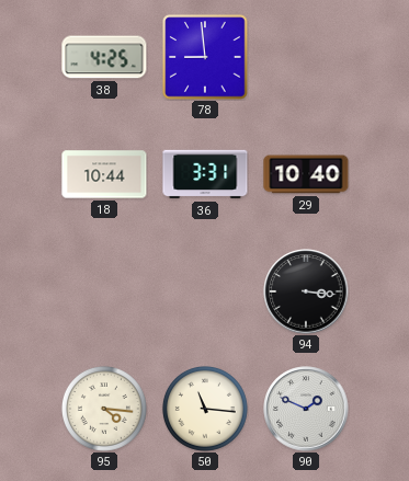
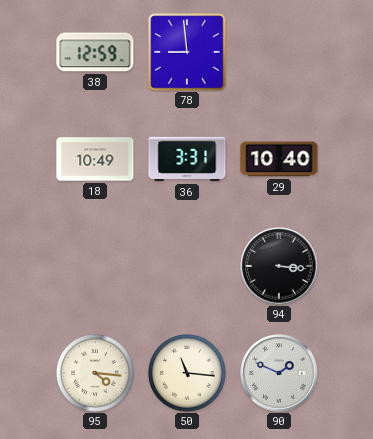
38: 4:25 -> 12:59
18: 10:44 -> 10:49
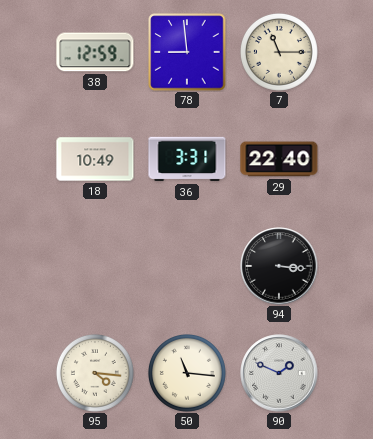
7: none -> 11:15
29: 10:40 -> 22:40
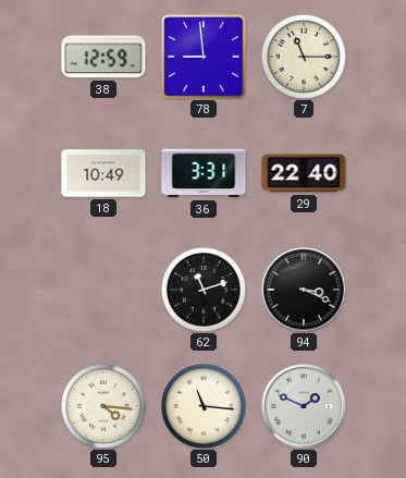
62: none -> 11:12
94: 3:16 -> 3:19
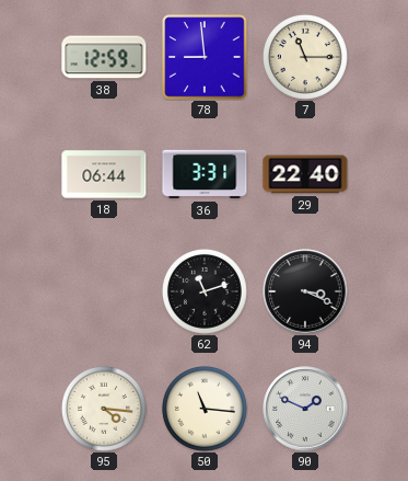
18: 10:49 -> 06:44
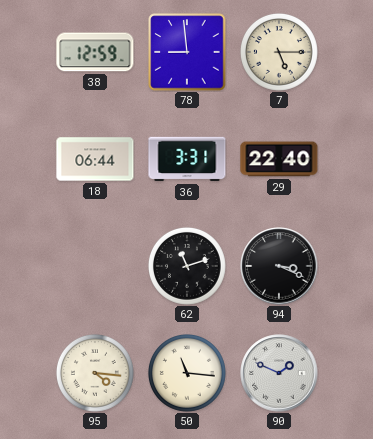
7: 11:15 -> 5:15
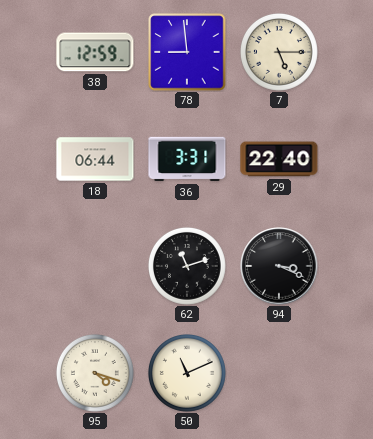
95: 4:16 -> 4:18
50: 11:16 -> 11:11
90: 1:49 -> none
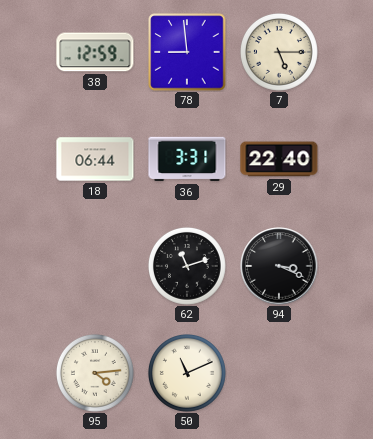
95: 4:18 -> 4:14
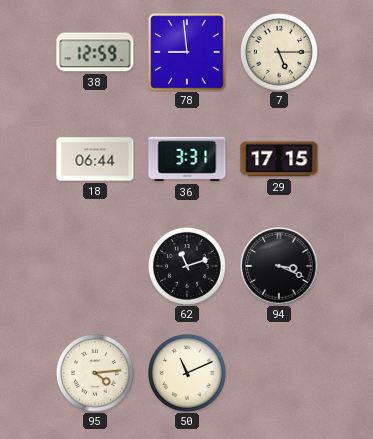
29: 22:40 -> 17:15
